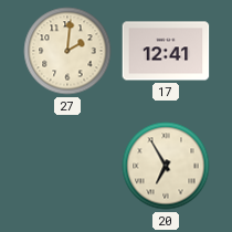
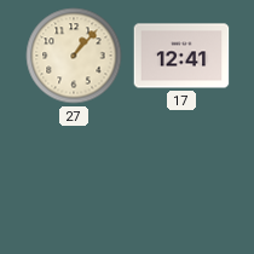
27: 2:01 -> 1:07
20: 6:55 -> none
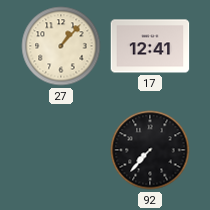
92: none -> 7:37
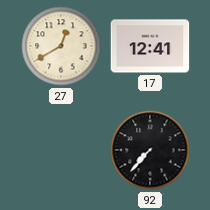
27: 1:07 -> 12:40
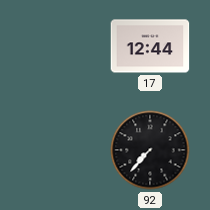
27: 12:40 -> none
17: 12:41 -> 12:44
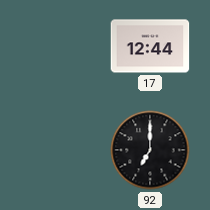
92: 7:37 -> 7:00
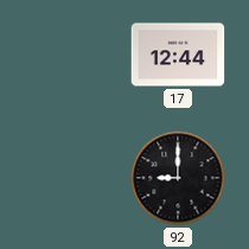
92: 7:00 -> 9:00
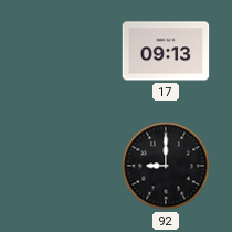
17: 12:44 -> 09:13
